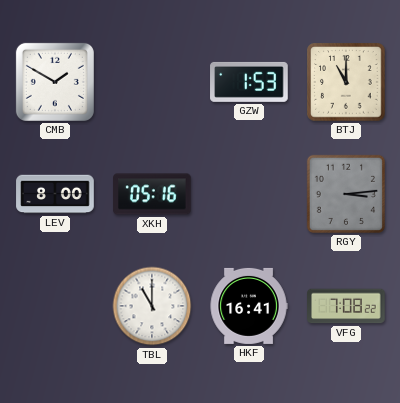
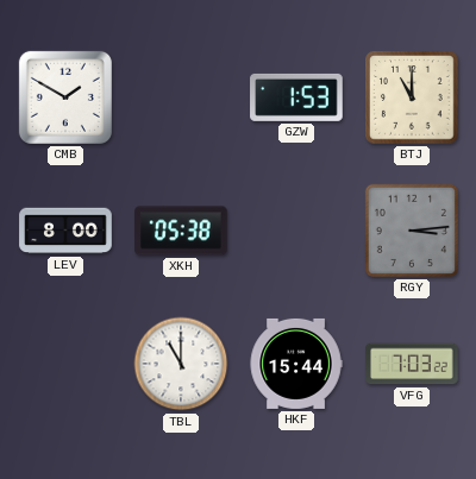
XKH: 05:16 -> 05:38
HKF: 16:41 -> 15:44
VFG: 7:08 -> 7:03
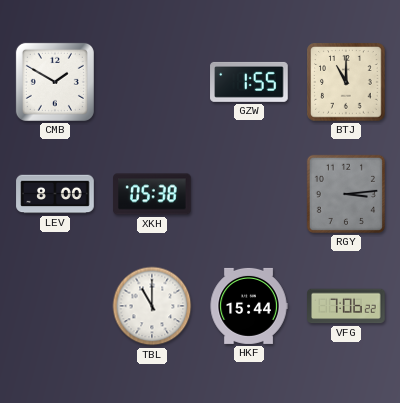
GZW: 1:53 -> 1:55
VFG: 7:03 -> 7:06
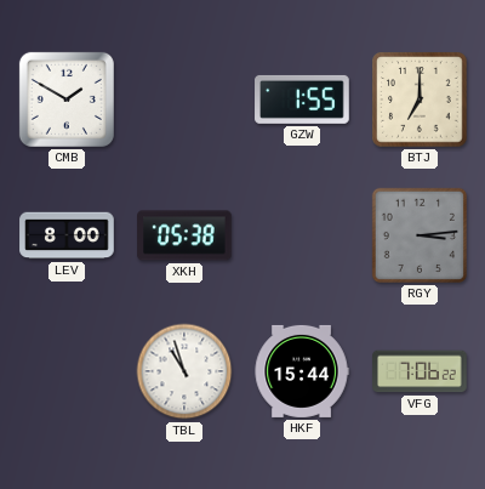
BTJ: 11:00 -> 7:00
TBL: 11:00 -> 10:57
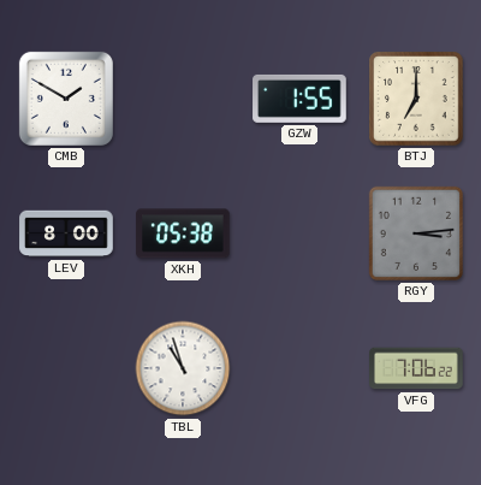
HKF: 15:44 -> none
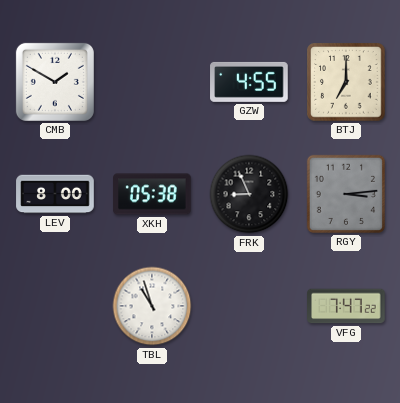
GZW: 1:55 -> 4:55
FRK: none -> 8:56
VFG: 7:06 -> 7:47
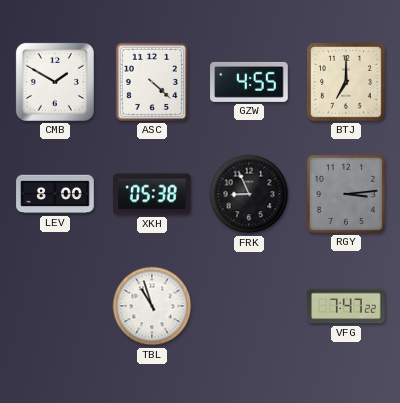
ASC: none -> 4:22
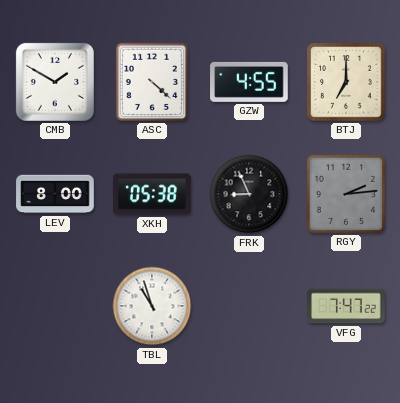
RGY: 3:14 -> 2:14
